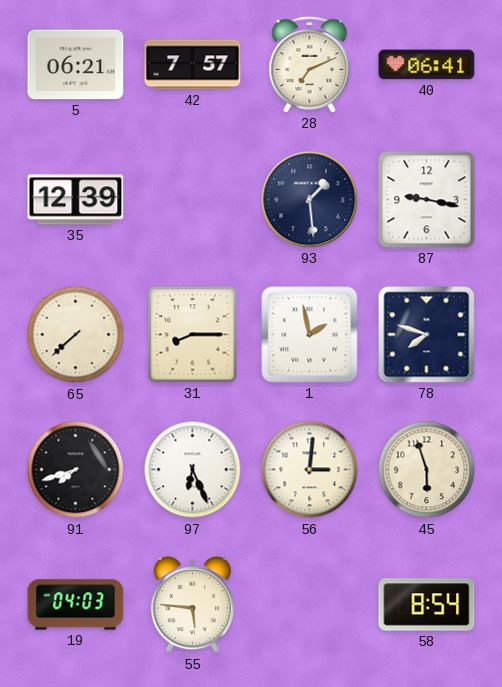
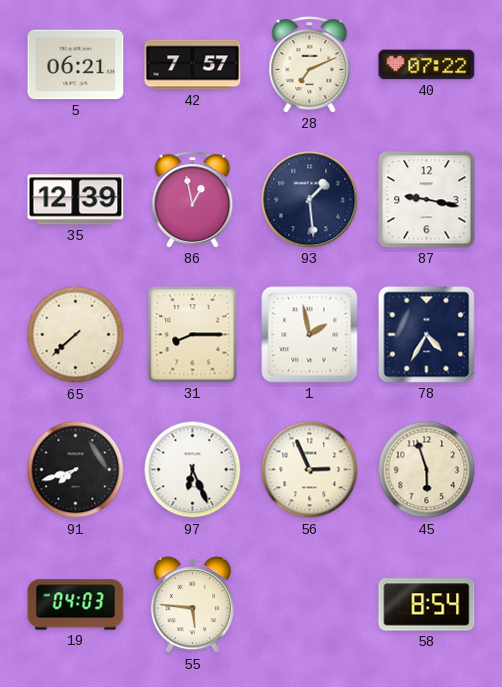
40: 06:41 -> 07:22
86: none -> 12:58
78: 7:48 -> 4:35
56: 3:01 -> 2:56
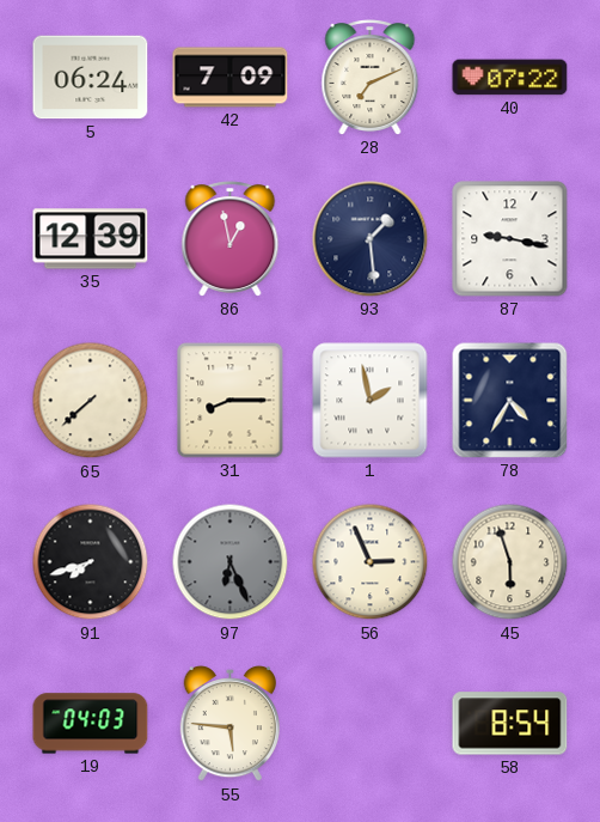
5: 06:21 -> 06:24
42: 7:57 -> 7:09
97 dial: white -> grey
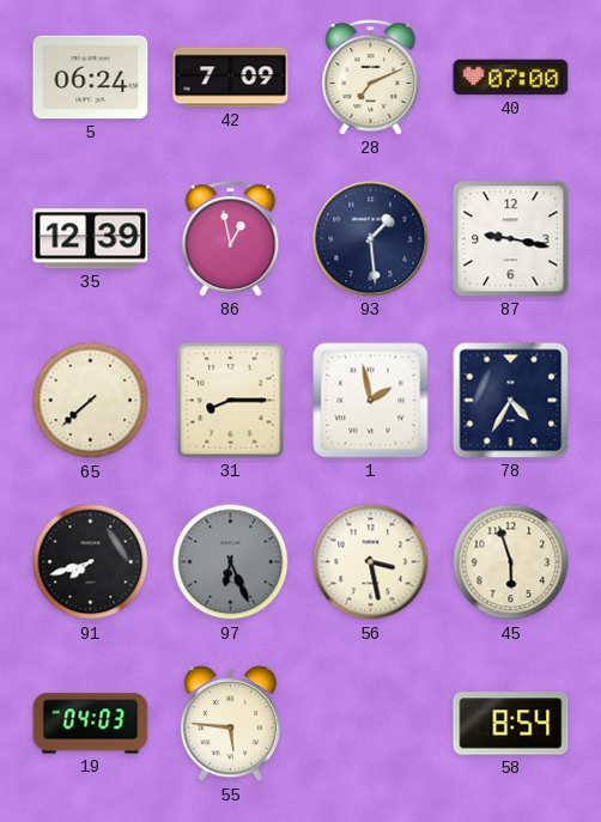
40: 07:22 -> 07:00
56: 2:56 -> 3:28
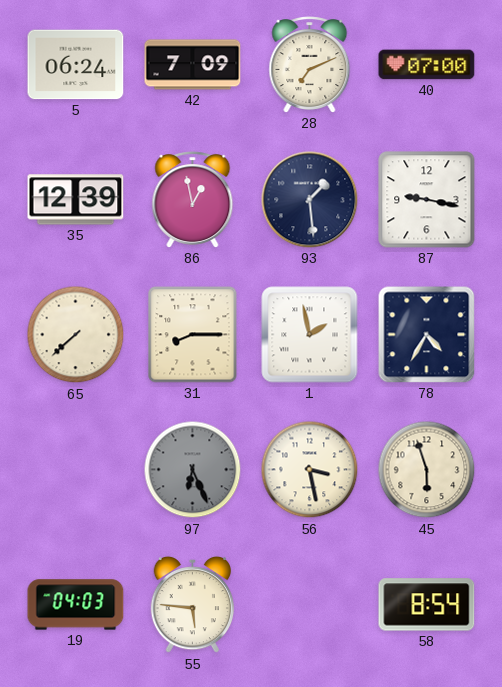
91: 7:42 -> none
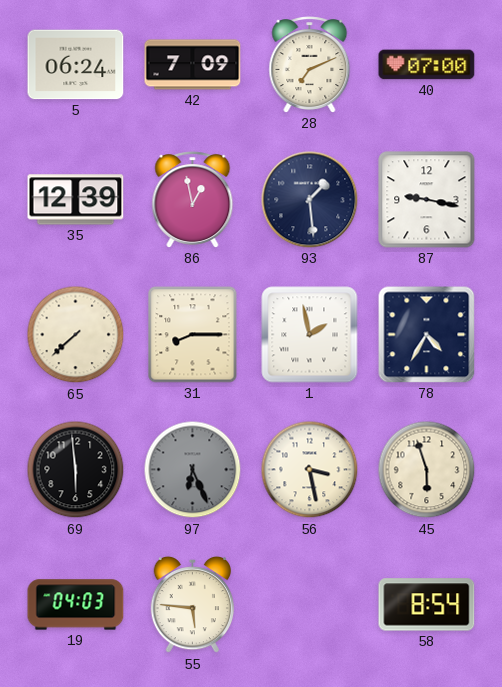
69: none -> 5:59
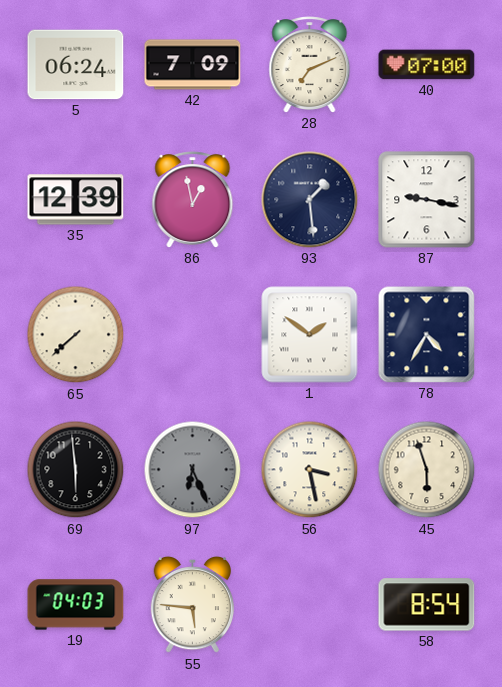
31: 8:15 -> none
1: 1:58 -> 1:51
